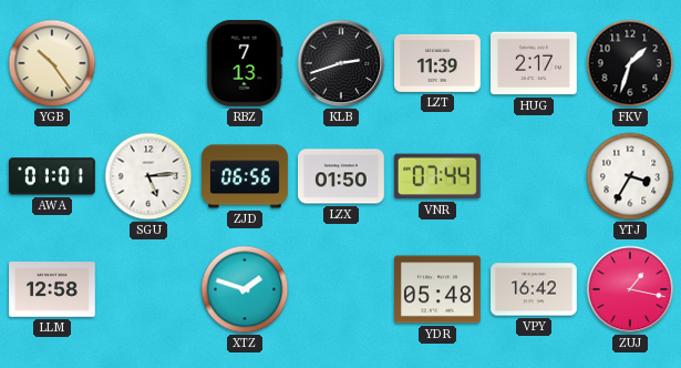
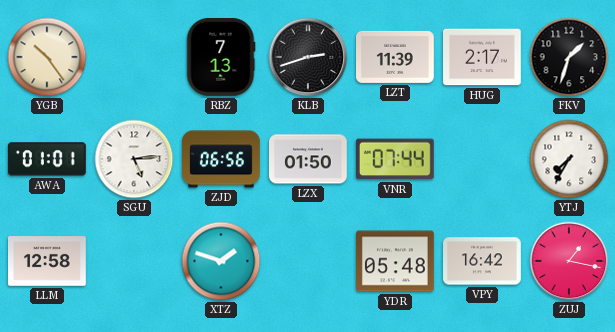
YTJ: 3:35 -> 7:35
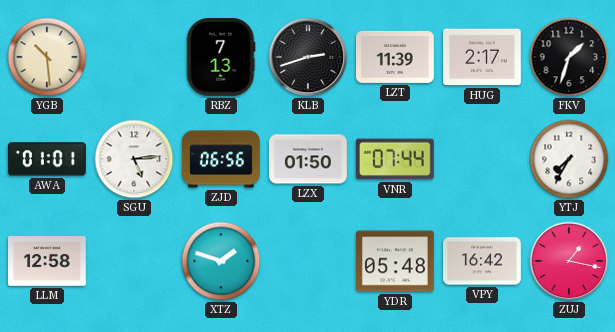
YGB: 10:24 -> 10:29
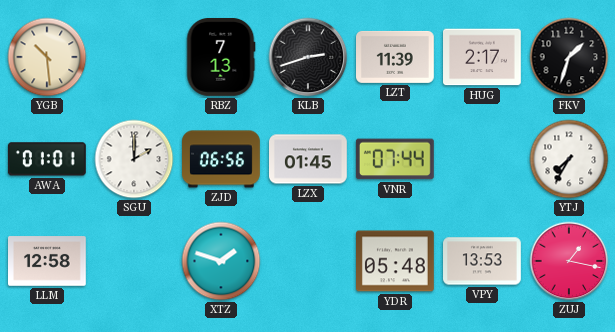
SGU: 5:14 -> 2:00
LZX: 01:50 -> 01:45
VPY: 16:42 -> 13:53
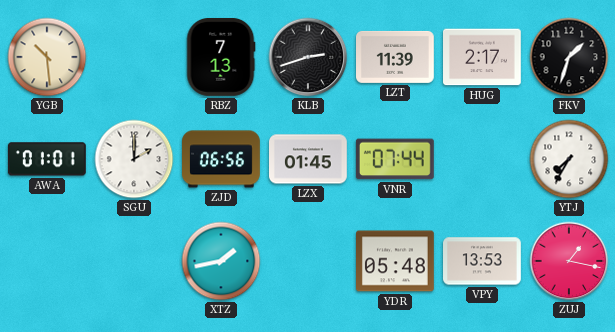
LLM: 12:58 -> none
XTZ: 1:48 -> 1:43
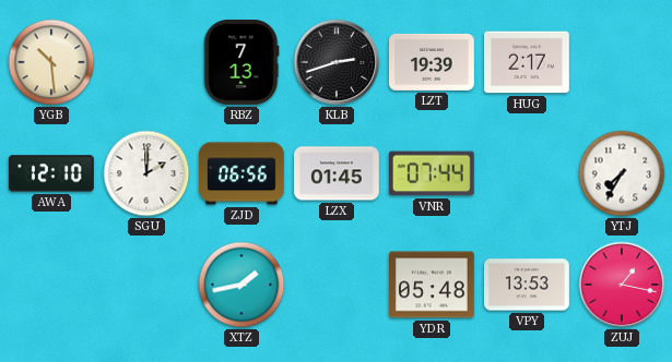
LZT: 11:39 -> 19:39
FKV: 1:33 -> none
AWA: 01:01 -> 12:10
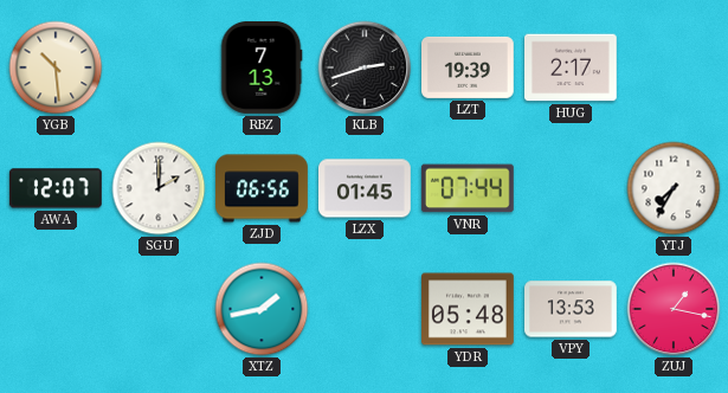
AWA: 12:10 -> 12:07
